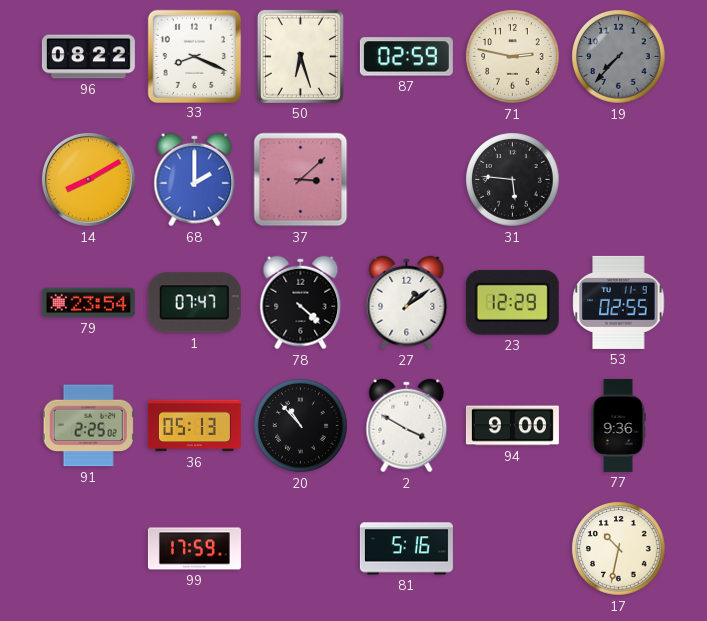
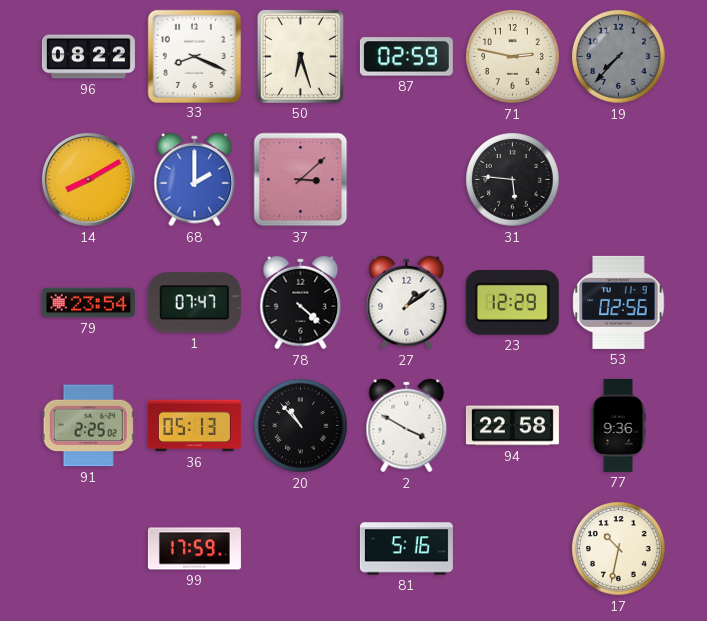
53: 02:55 -> 02:56
94: 9:00 -> 22:58
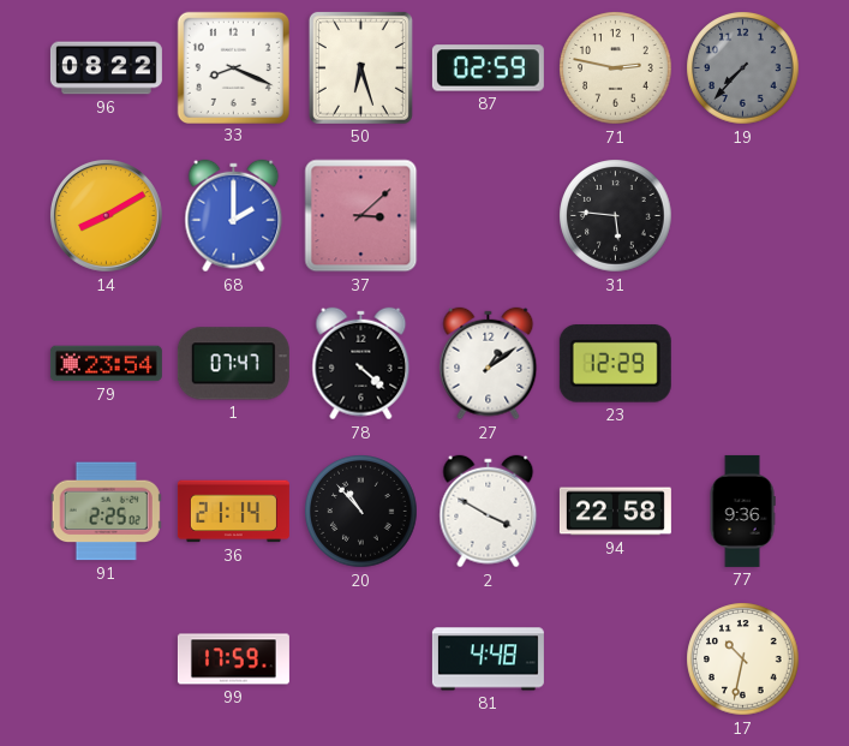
53: 02:56 -> none
36: 05:13 -> 21:14
81: 5:16 -> 4:48
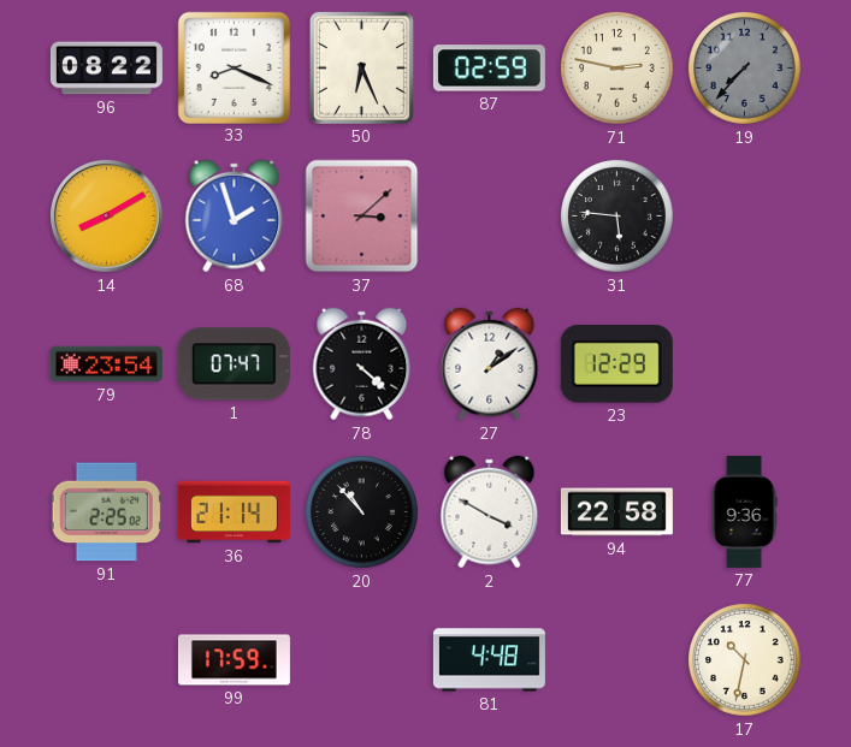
50: 6:27 -> 6:26
68: 2:00 -> 1:57
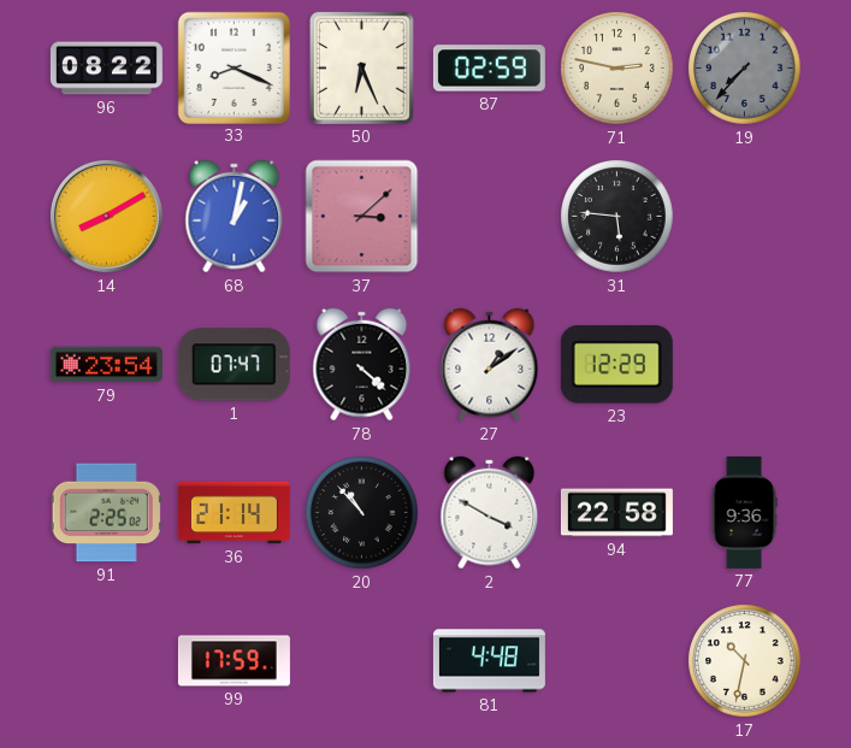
68: 1:57 -> 1:02
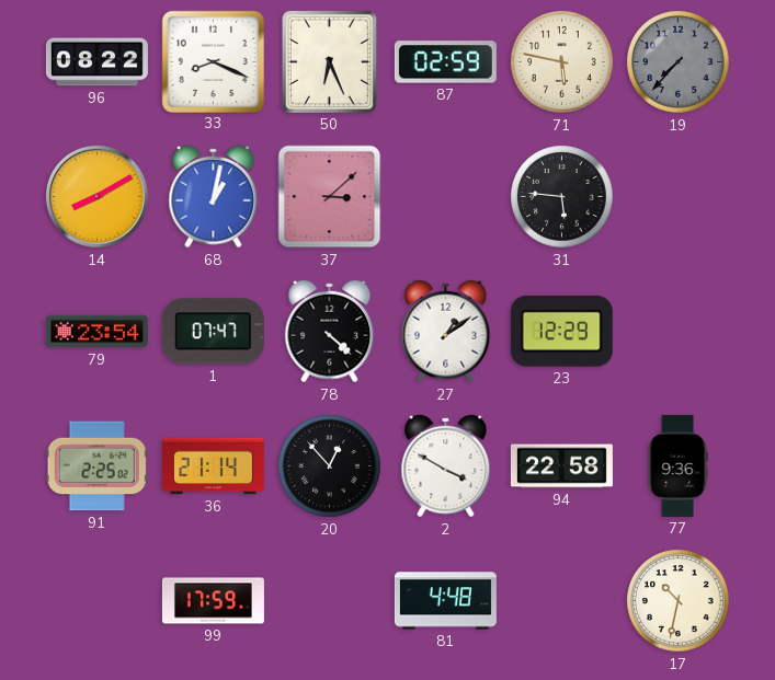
71: 2:47 -> 5:47
20: 10:53 -> 12:53
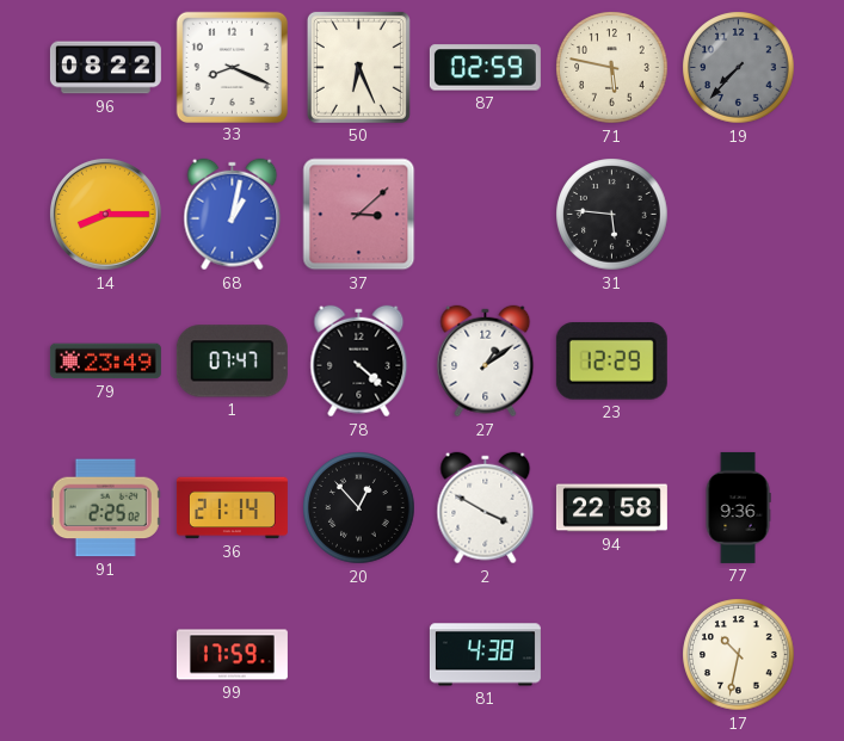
14: 8:10 -> 8:15
79: 23:54 -> 23:49
81: 4:48 -> 4:38
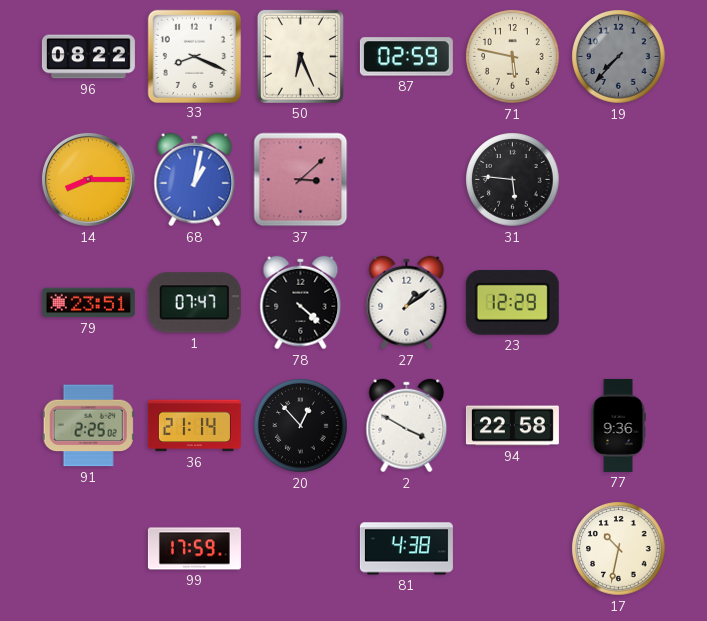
79: 23:49 -> 23:51
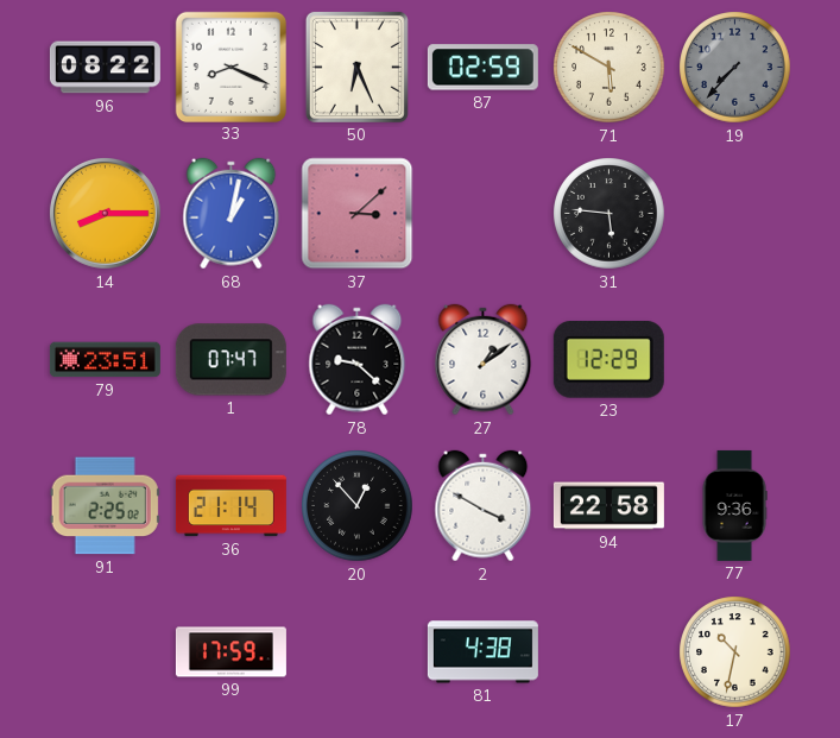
71: 5:47 -> 5:50
78: 4:22 -> 9:22
